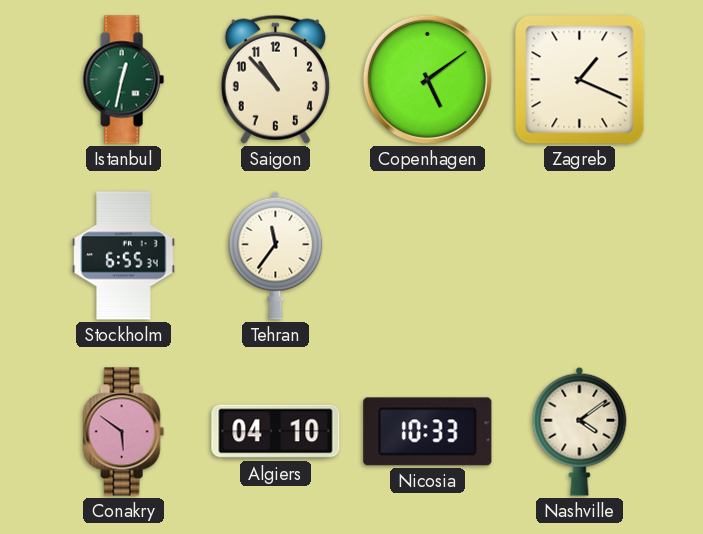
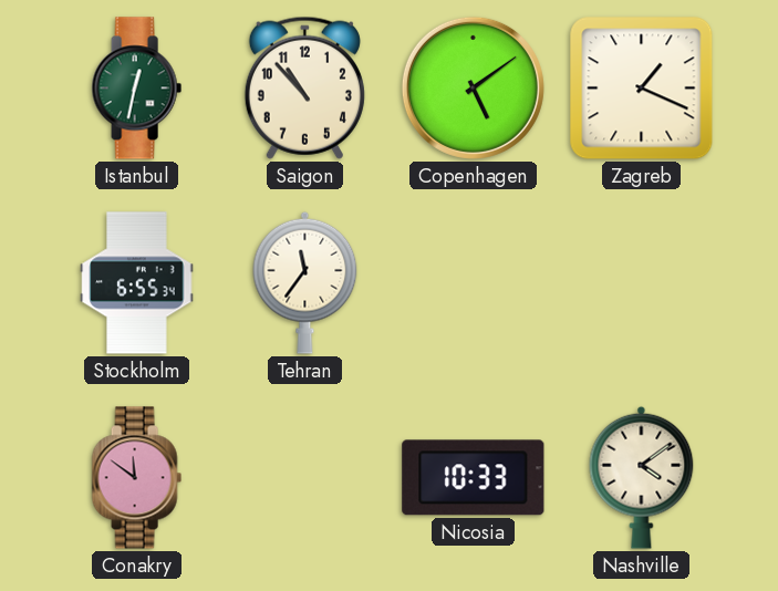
Conakry: 5:51 -> 11:51
Algiers: 04:10 -> none
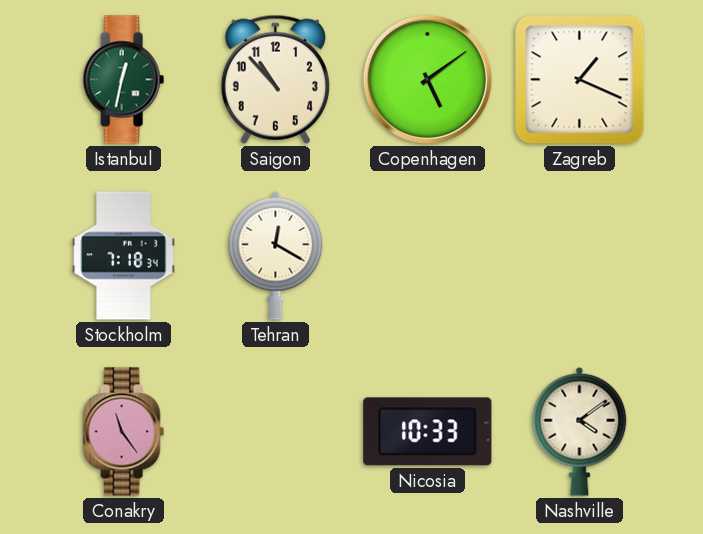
Stockholm: 6:55 -> 7:18
Tehran: 11:36 -> 12:20
Conakry: 11:51 -> 11:24
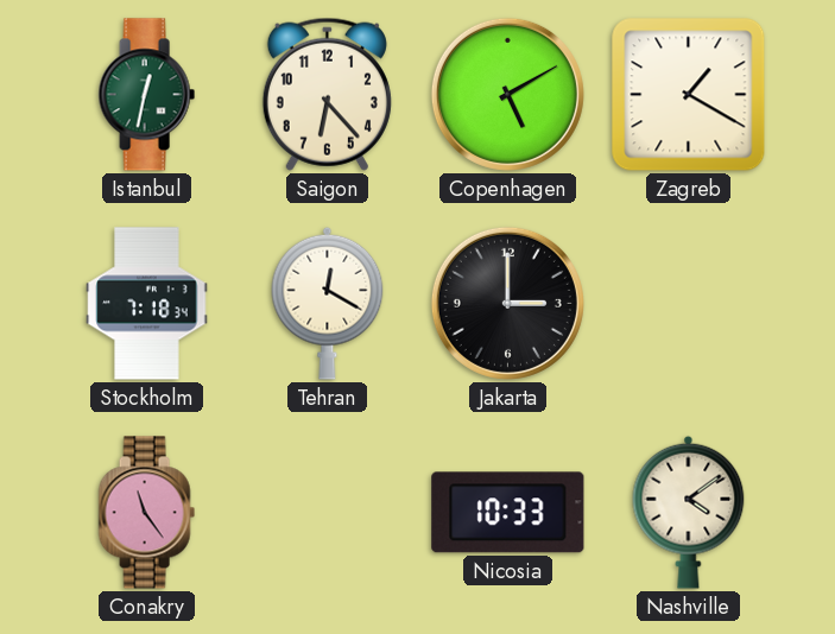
Saigon: 10:53 -> 6:23
Copenhagen: 5:09 -> 5:10
Zagreb: 1:19 -> 1:20
Jakarta: none -> 3:00
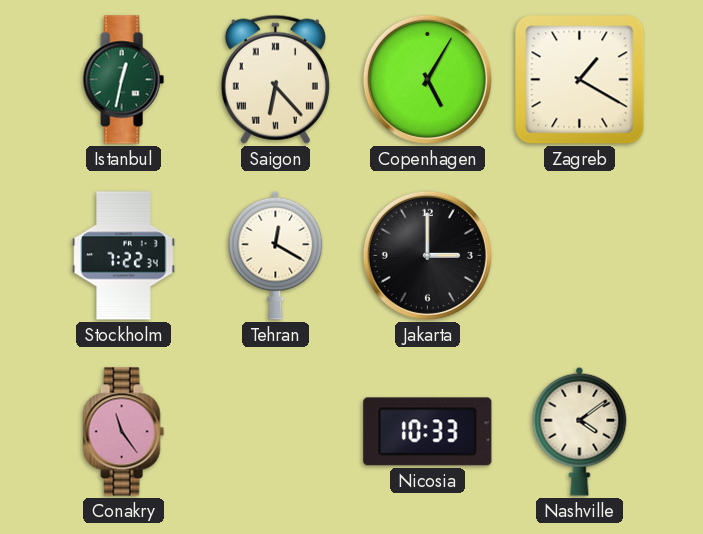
Saigon numerals: Arabic -> Roman
Copenhagen: 5:10 -> 5:05
Stockholm: 7:18 -> 7:22
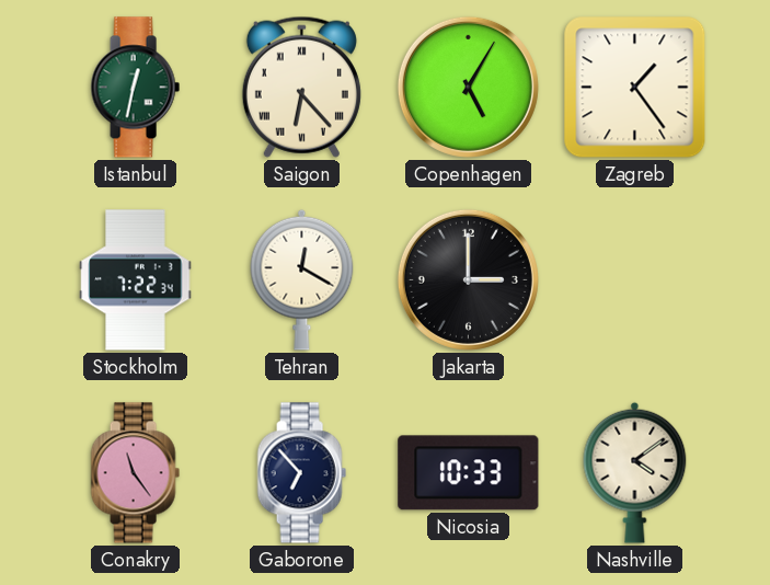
Zagreb: 1:20 -> 1:24
Gaborone: none -> 6:53
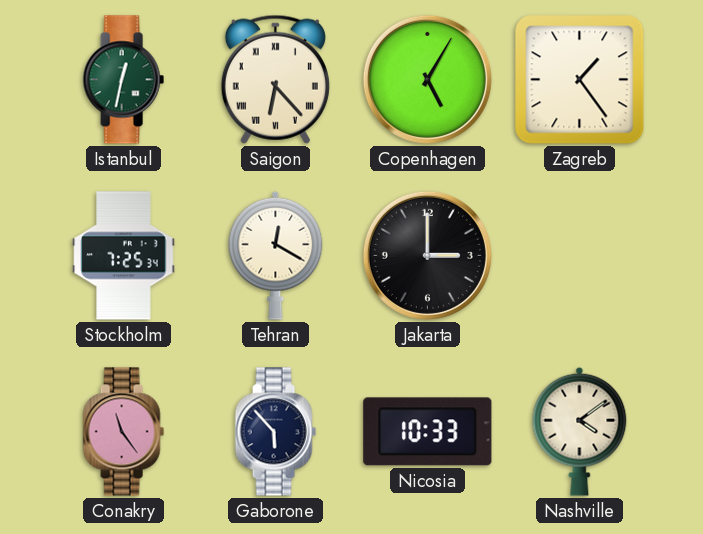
Stockholm: 7:22 -> 7:25
Gaborone: 6:53 -> 5:53
